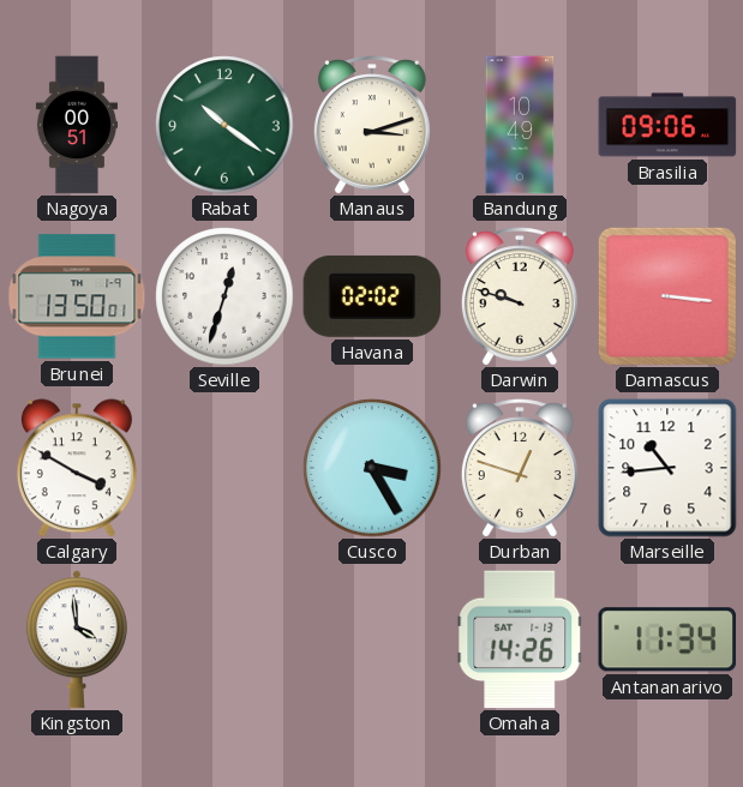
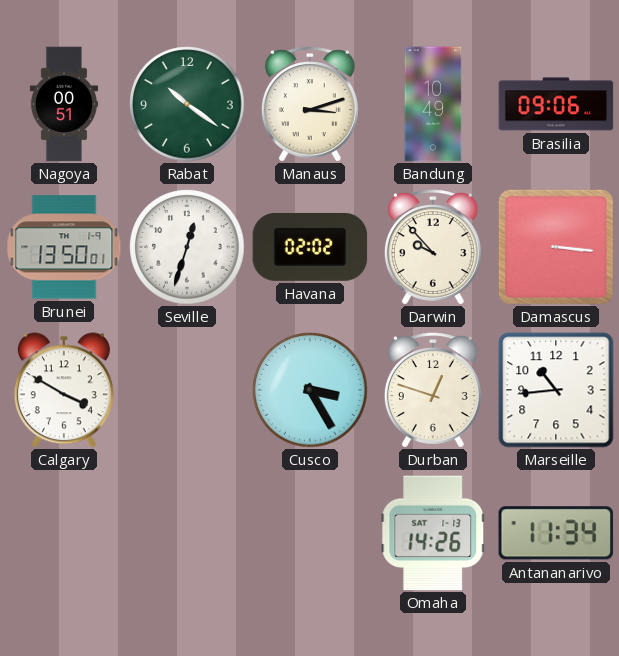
Darwin: 9:48 -> 9:53
Kingston: 3:59 -> none
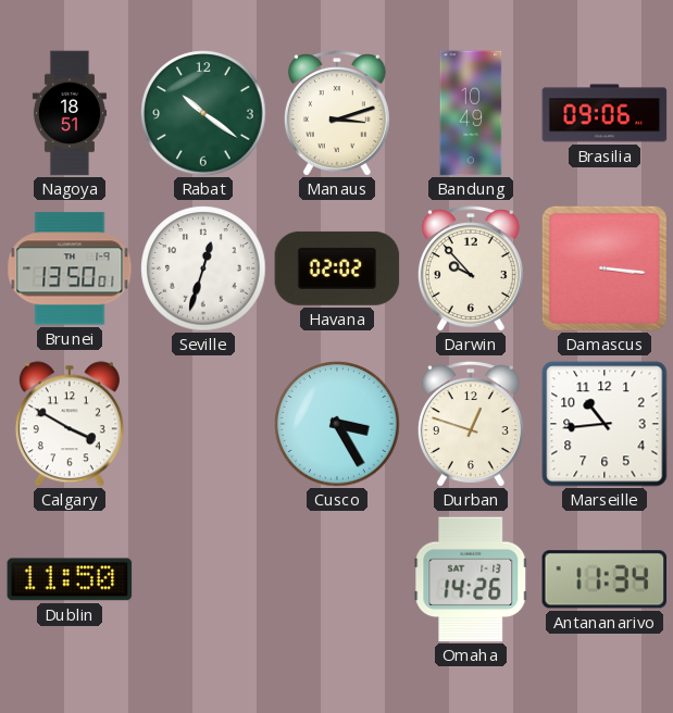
Nagoya: 00:51 -> 18:51
Dublin: none -> 11:50
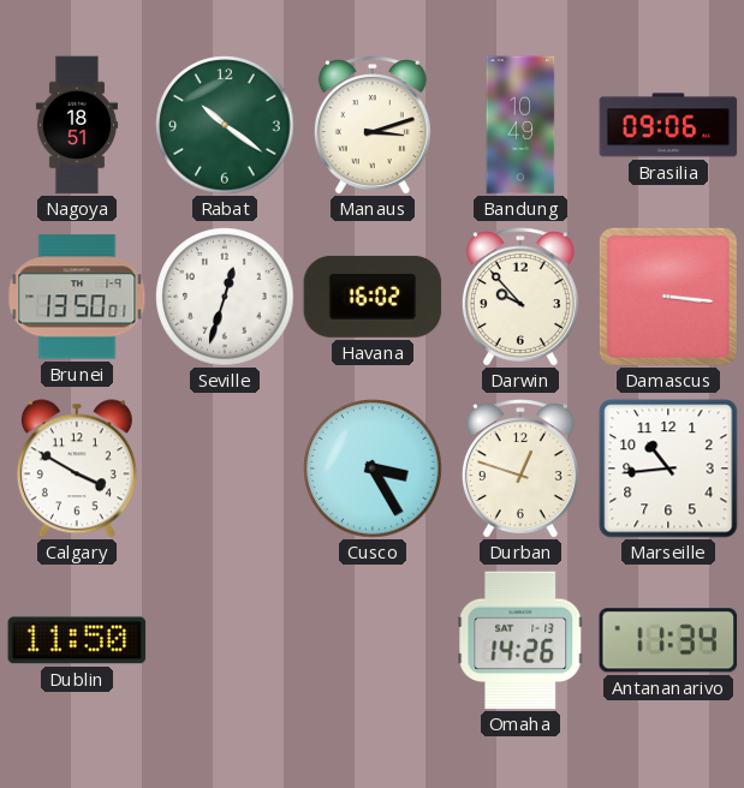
Havana: 02:02 -> 16:02
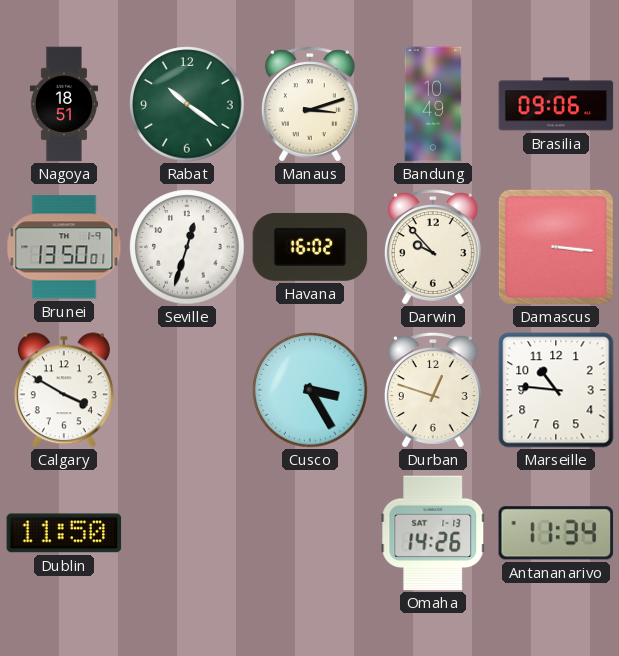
Marseille: 10:44 -> 10:46
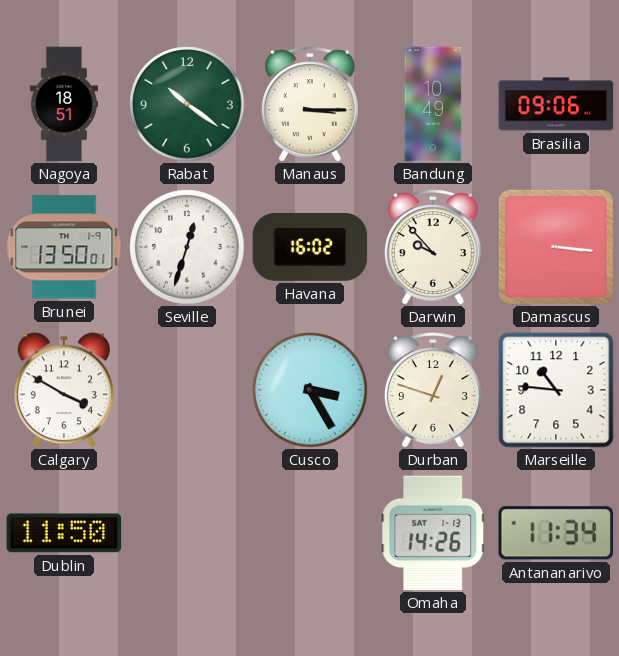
Manaus: 3:12 -> 3:15
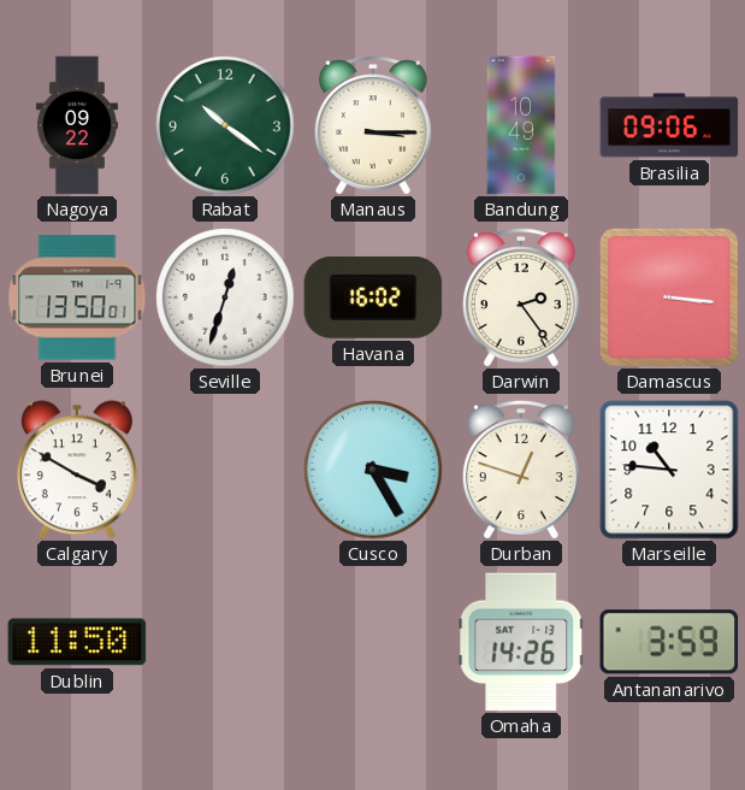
Nagoya: 18:51 -> 09:22
Darwin: 9:53 -> 2:24
Antananarivo: 11:34 -> 3:59
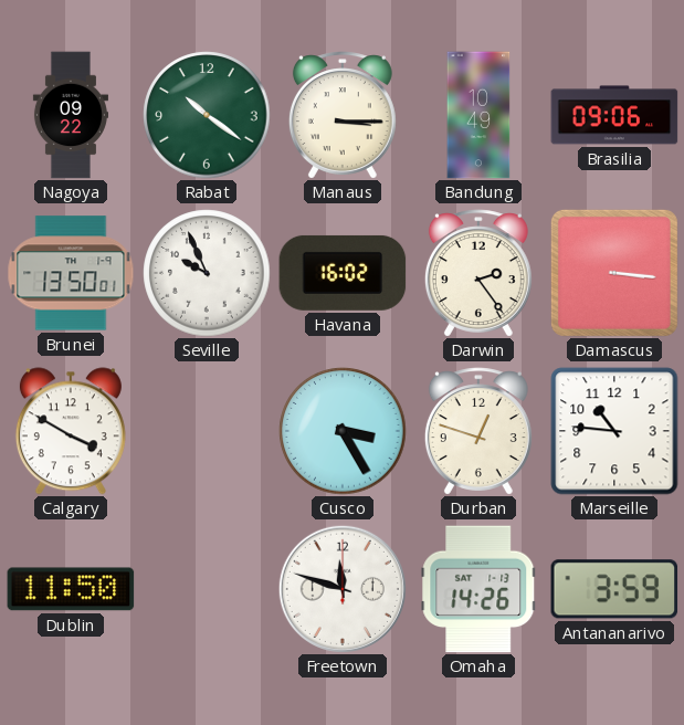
Seville: 12:33 -> 9:56
Freetown: none -> 11:48
